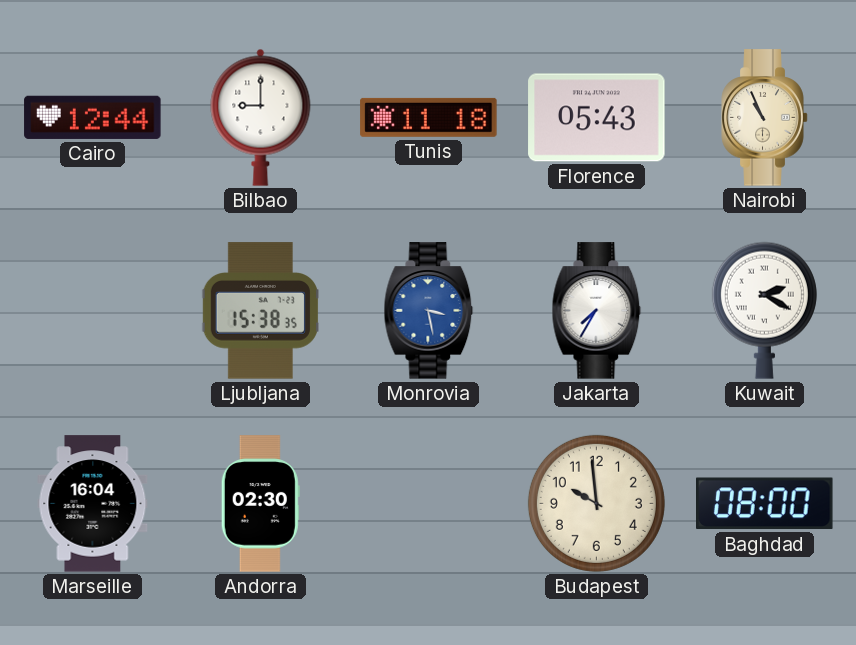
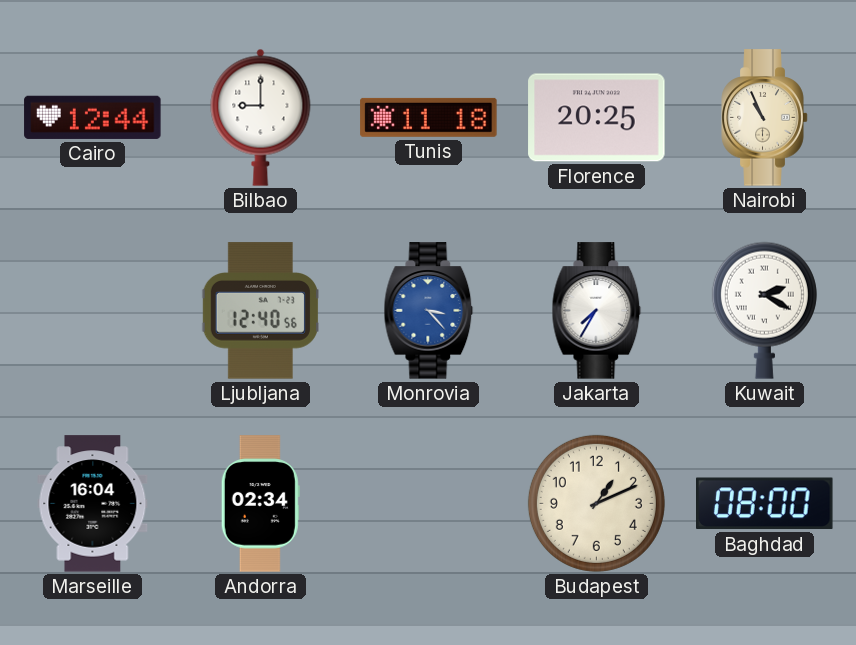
Florence: 05:43 -> 20:25
Ljubljana: 15:38 -> 12:40
Monrovia: 3:28 -> 3:23
Andorra: 02:30 -> 02:34
Budapest: 9:59 -> 1:11
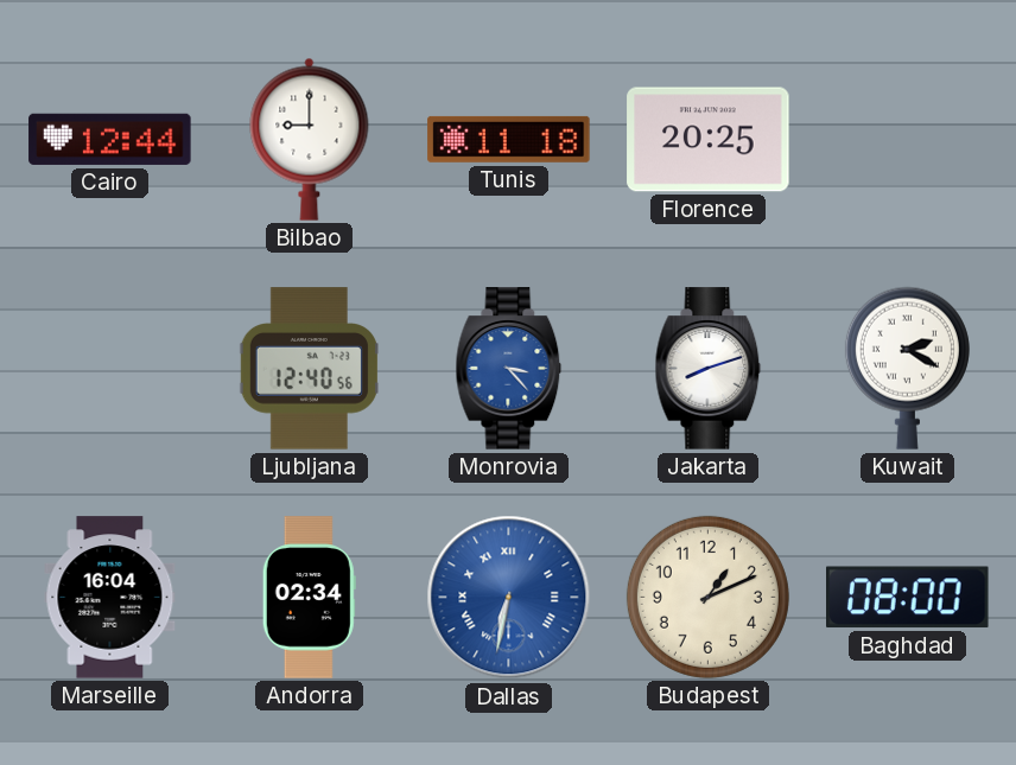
Nairobi: 10:56 -> none
Jakarta: 7:35 -> 8:12
Dallas: none -> 6:32
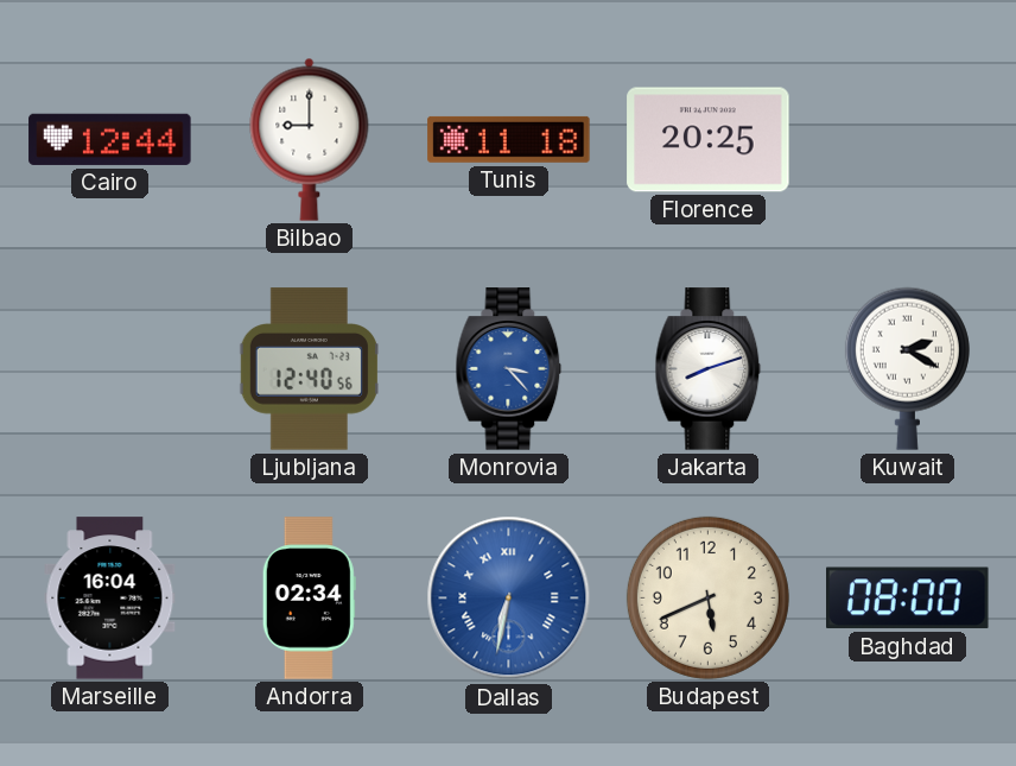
Budapest: 1:11 -> 5:41
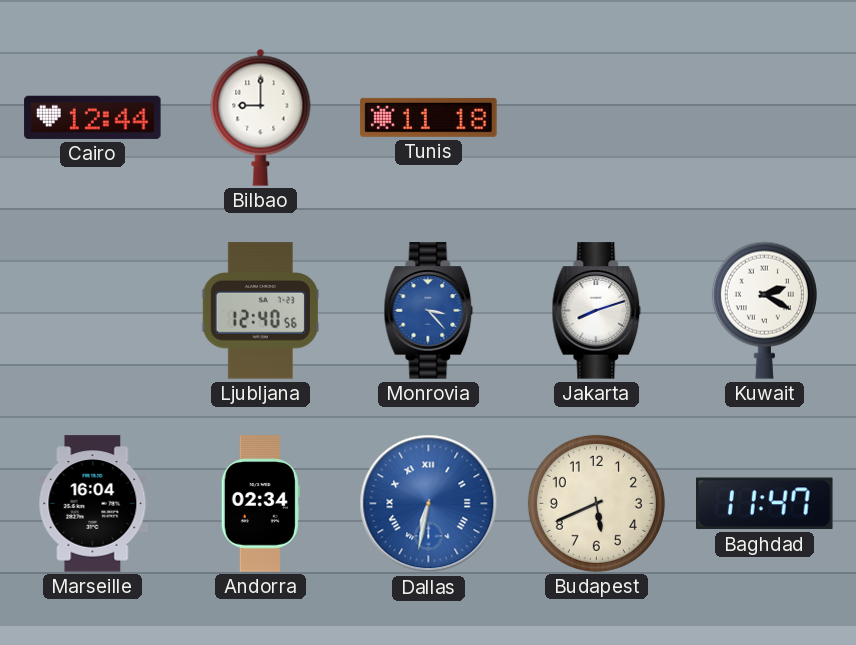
Florence: 20:25 -> none
Baghdad: 08:00 -> 11:47
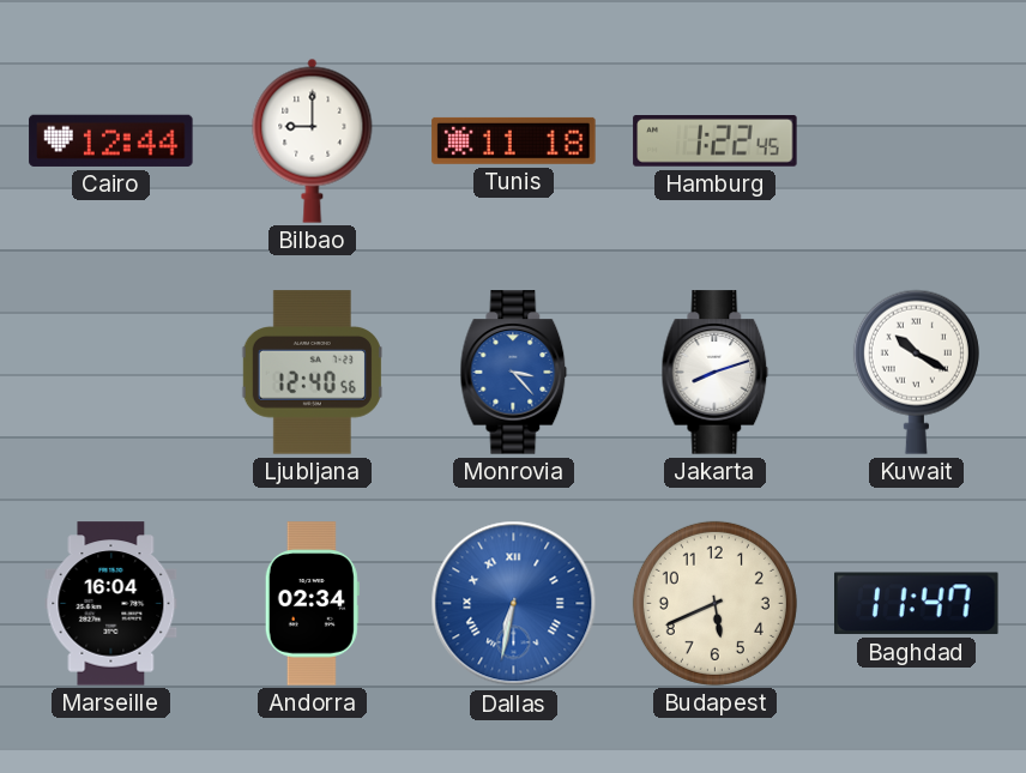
Hamburg: none -> 1:22
Kuwait: 2:20 -> 10:20
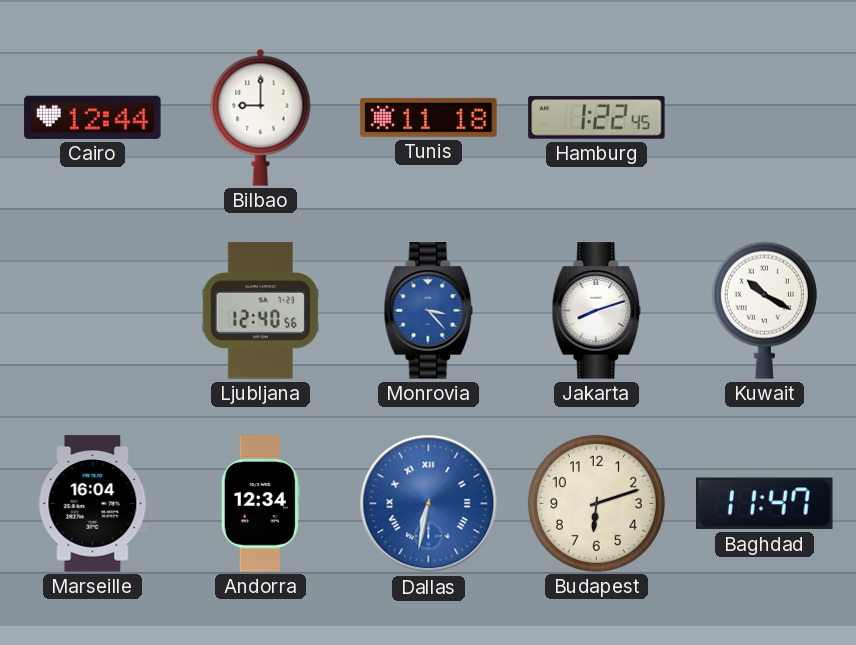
Andorra: 02:34 -> 12:34
Budapest: 5:41 -> 6:12
